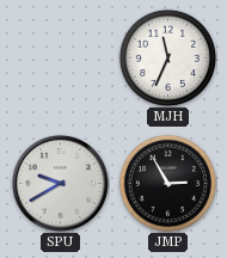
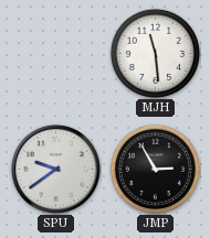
MJH: 11:34 -> 11:29
SPU: 9:40 -> 9:39
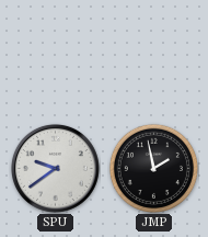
MJH: 11:29 -> none
JMP: 2:55 -> 1:58
